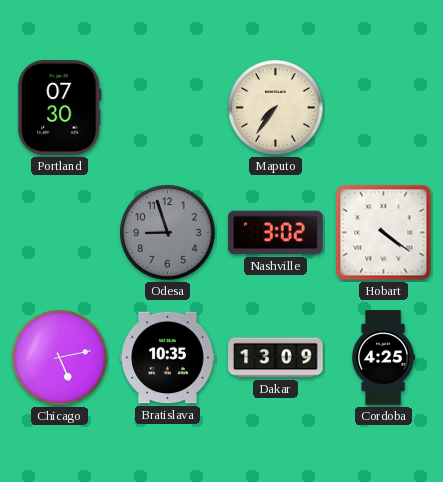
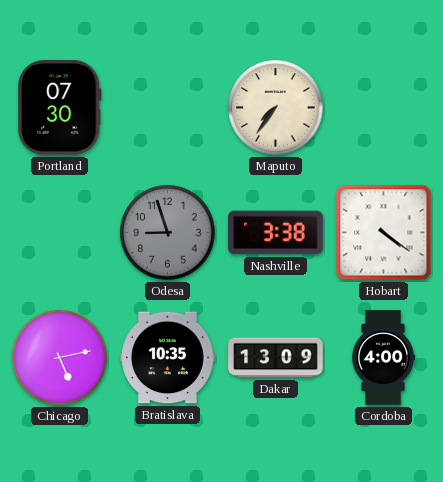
Nashville: 3:02 -> 3:38
Cordoba: 4:25 -> 4:00
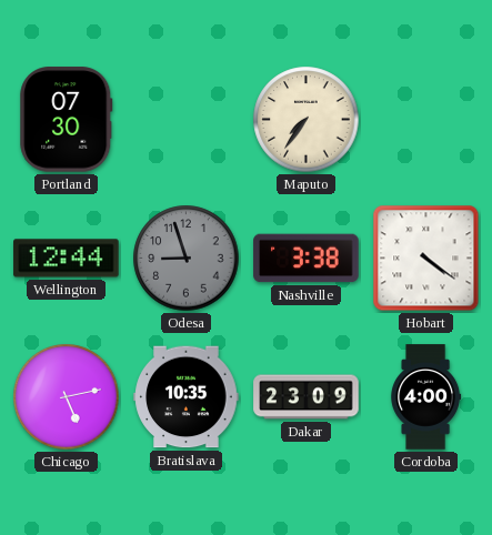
Wellington: none -> 12:44
Dakar: 13:09 -> 23:09
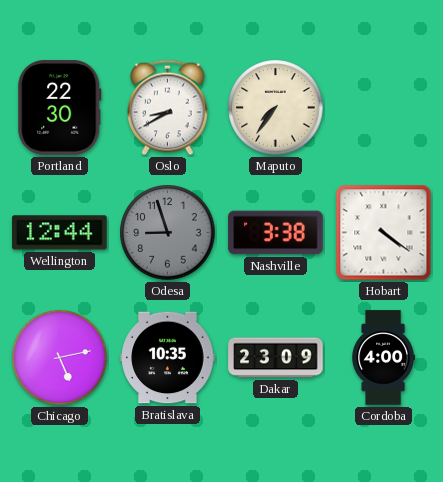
Portland: 07:30 -> 22:30
Oslo: none -> 8:40
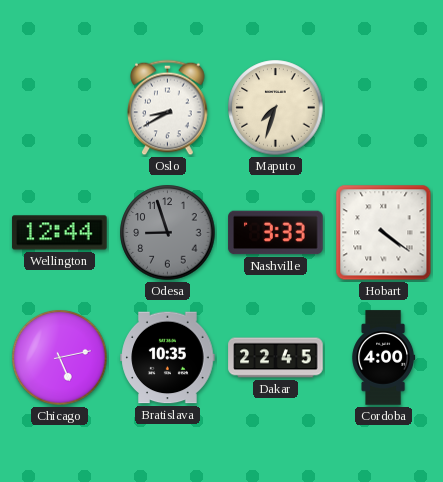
Portland: 22:30 -> none
Maputo: 7:36 -> 7:33
Nashville: 3:38 -> 3:33
Dakar: 23:09 -> 22:45
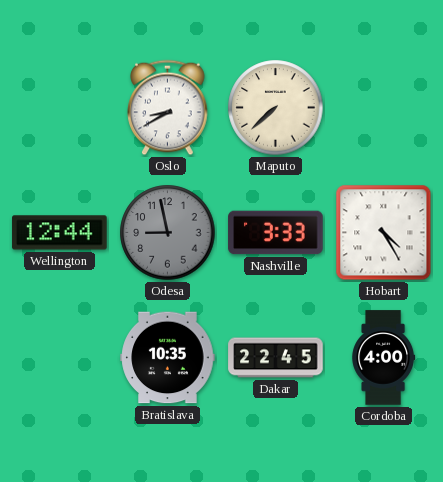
Maputo: 7:33 -> 7:38
Odesa: 8:57 -> 8:58
Hobart: 4:21 -> 4:25
Chicago: 5:13 -> none
